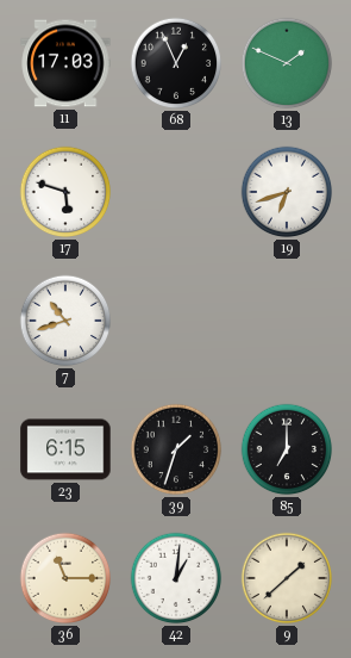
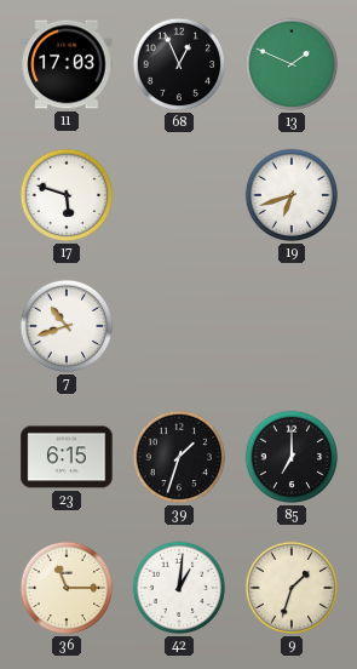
9: 1:38 -> 1:33
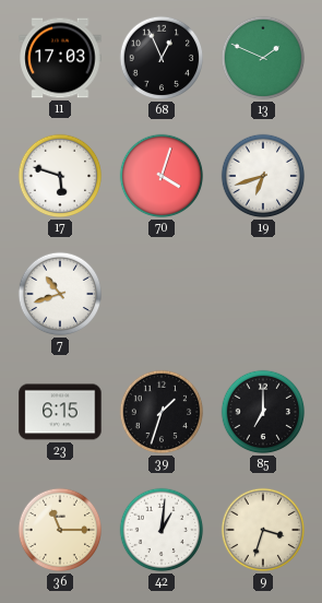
70: none -> 4:03
9: 1:33 -> 3:33
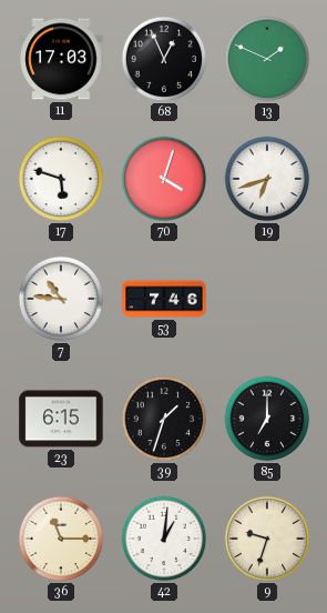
7: 10:42 -> 10:46
53: none -> 7:46
9: 3:33 -> 9:33
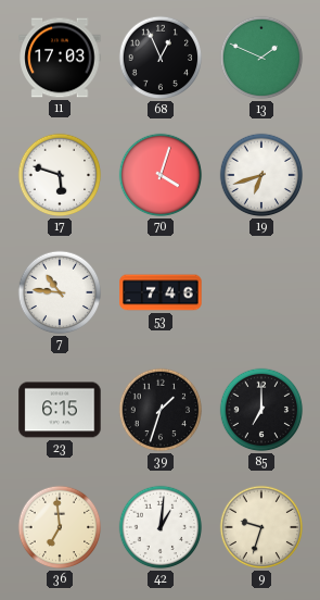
36: 11:15 -> 6:59
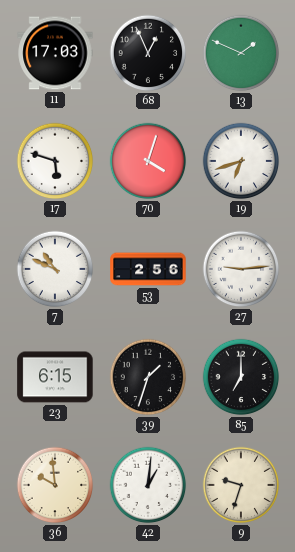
7: 10:46 -> 10:49
53: 7:46 -> 2:56
27: none -> 9:14
36: 6:59 -> 9:59
